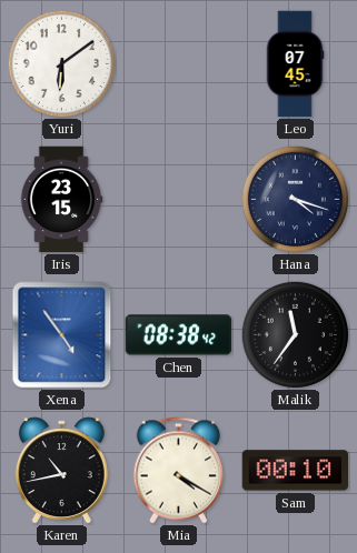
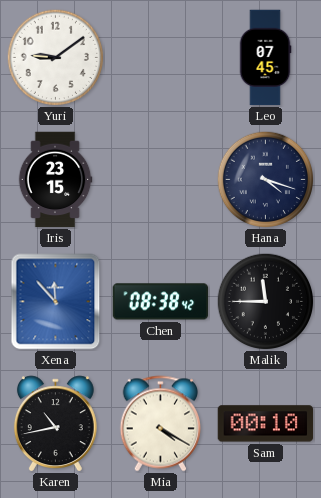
Yuri: 6:09 -> 9:09
Xena: 4:54 -> 11:53
Malik: 11:36 -> 11:45
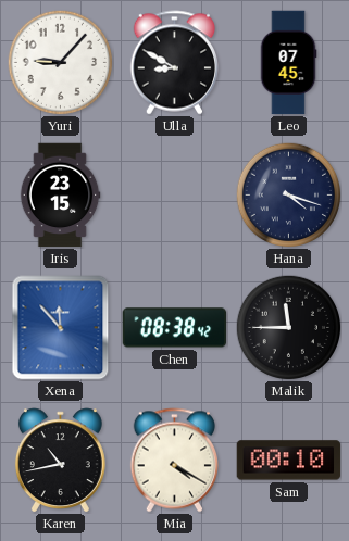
Yuri: 9:09 -> 9:07
Ulla: none -> 8:50
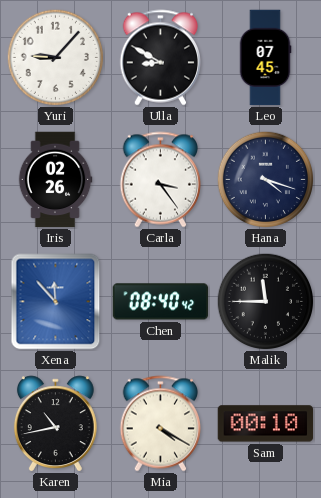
Iris: 23:15 -> 02:26
Carla: none -> 3:24
Chen: 08:38 -> 08:40
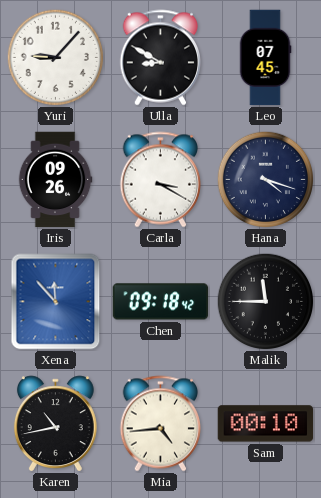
Iris: 02:26 -> 09:26
Carla: 3:24 -> 3:20
Chen: 08:40 -> 09:18
Mia: 4:20 -> 4:44
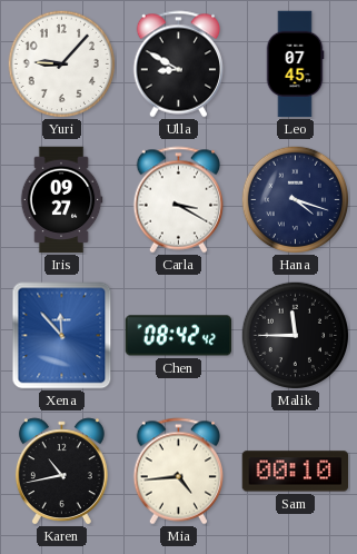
Iris: 09:26 -> 09:27
Chen: 09:18 -> 08:42
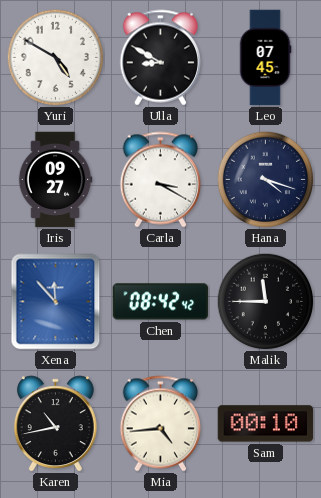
Yuri: 9:07 -> 4:50
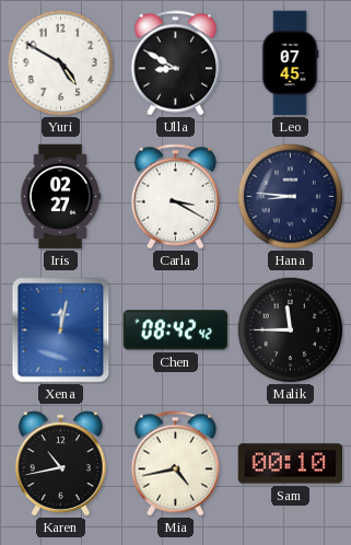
Iris: 09:27 -> 02:27
Hana: 4:18 -> 8:46
Xena: 11:53 -> 12:02
Mia: 4:44 -> 4:43
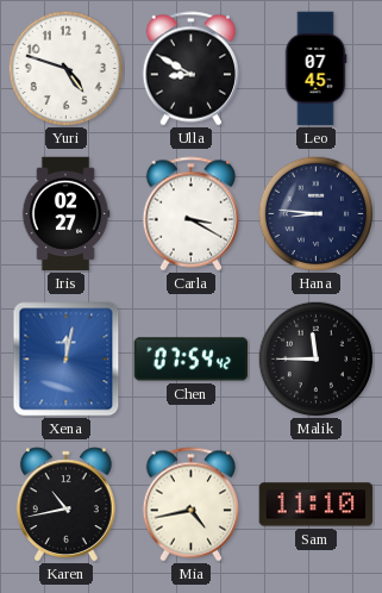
Yuri: 4:50 -> 4:48
Chen: 08:42 -> 07:54
Sam: 00:10 -> 11:10
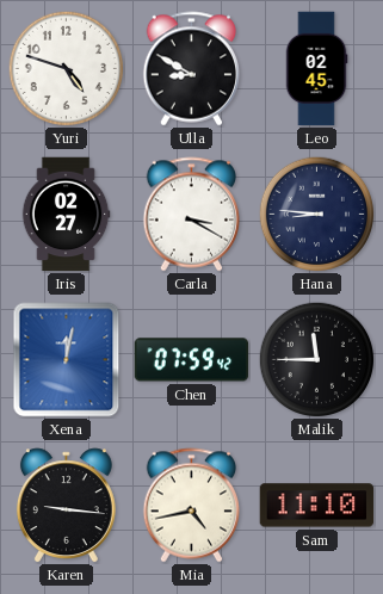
Leo: 07:45 -> 02:45
Chen: 07:54 -> 07:59
Karen: 10:43 -> 9:16
